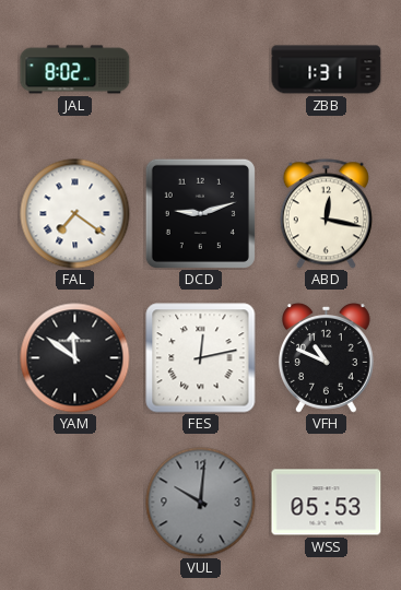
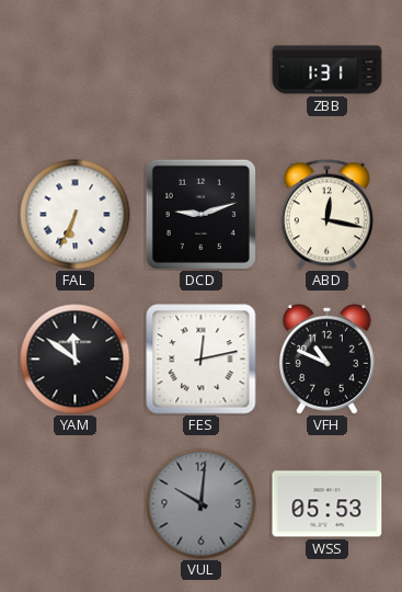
JAL: 8:02 -> none
FAL: 7:21 -> 6:34
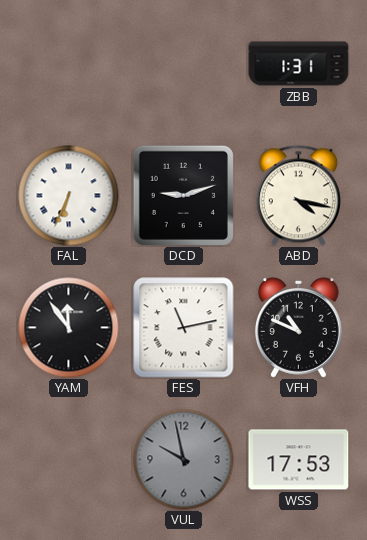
ABD: 12:17 -> 4:17
YAM: 11:51 -> 11:54
FES: 12:13 -> 11:13
VUL: 10:01 -> 9:58
WSS: 05:53 -> 17:53
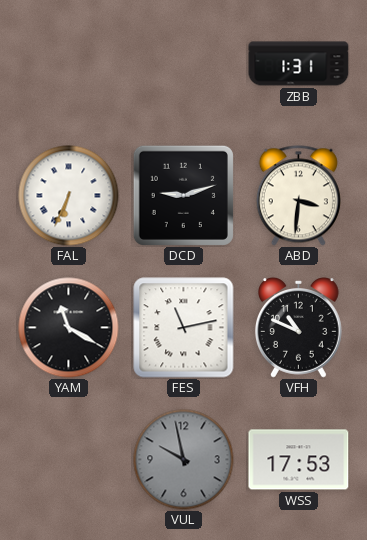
ABD: 4:17 -> 3:31
YAM: 11:54 -> 11:20
